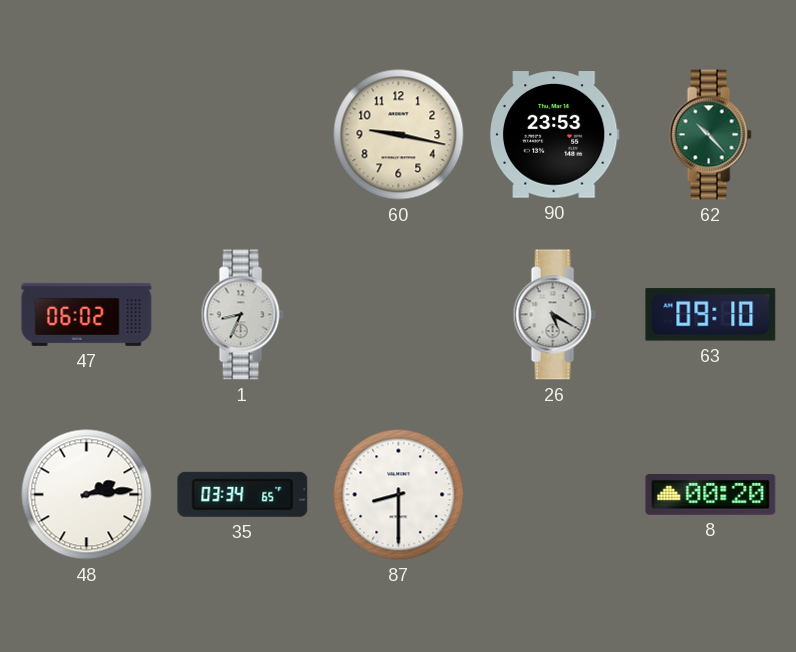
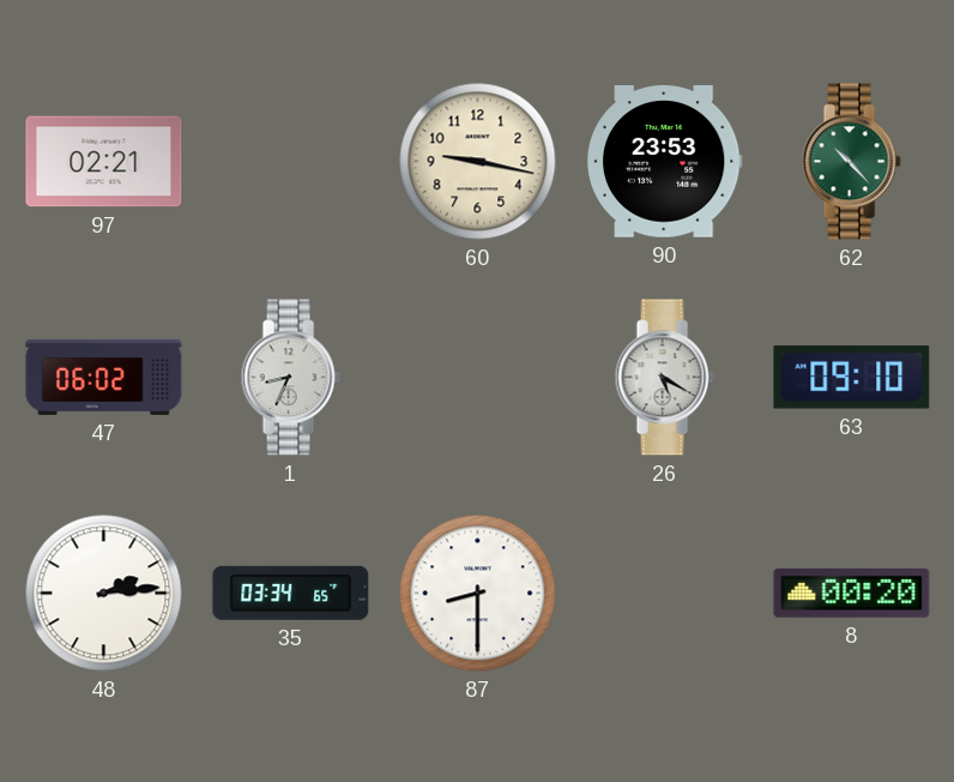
97: none -> 02:21
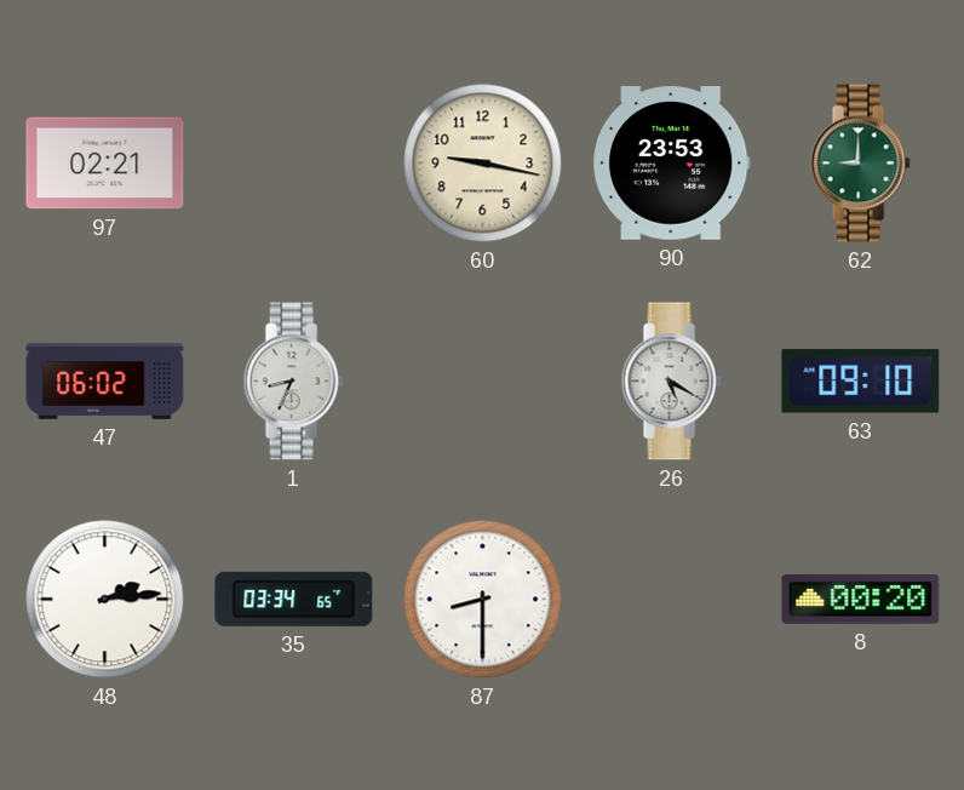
62: 10:23 -> 9:00
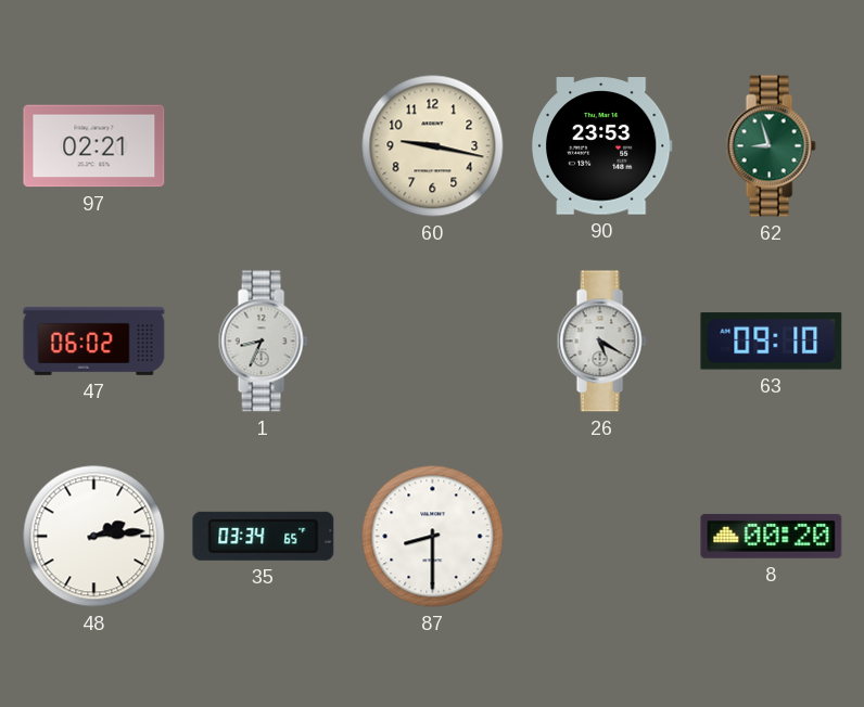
62: 9:00 -> 8:57
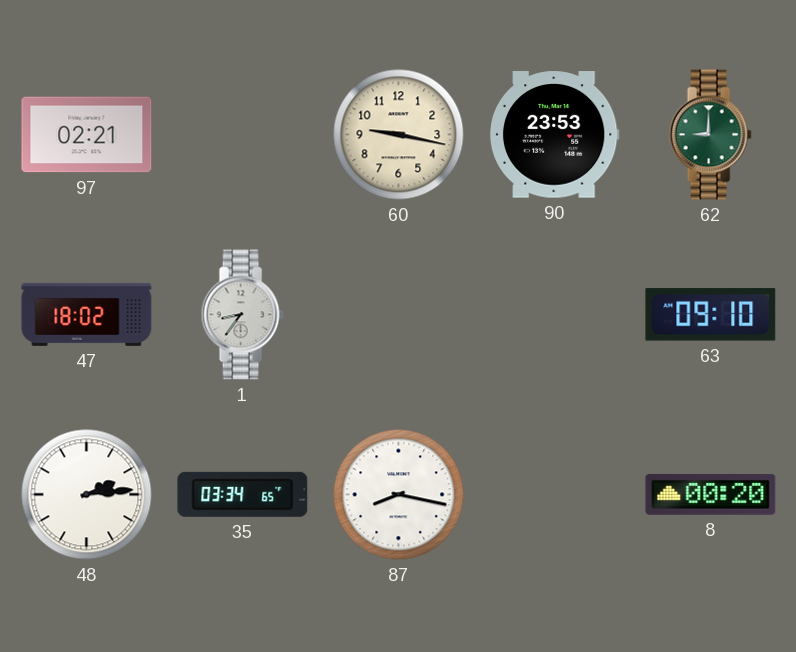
62: 8:57 -> 9:00
47: 06:02 -> 18:02
1: 8:34 -> 8:36
26: 5:20 -> none
87: 8:30 -> 8:17
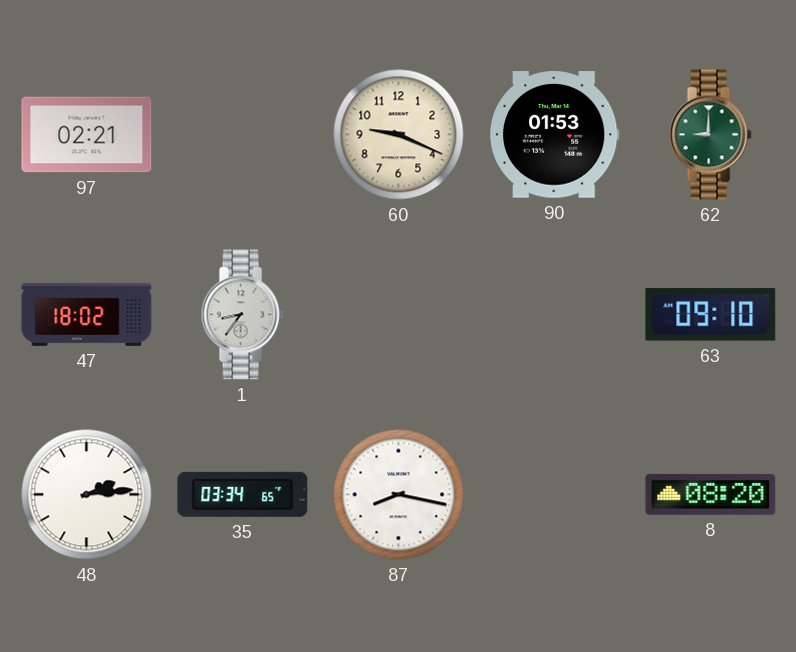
60: 9:17 -> 9:19
90: 23:53 -> 01:53
8: 00:20 -> 08:20
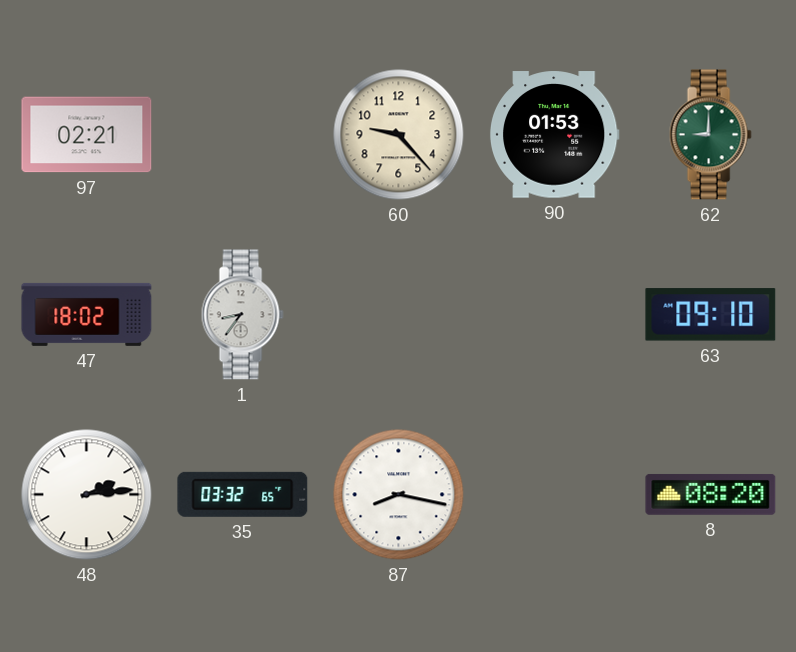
60: 9:19 -> 9:23
35: 03:34 -> 03:32
